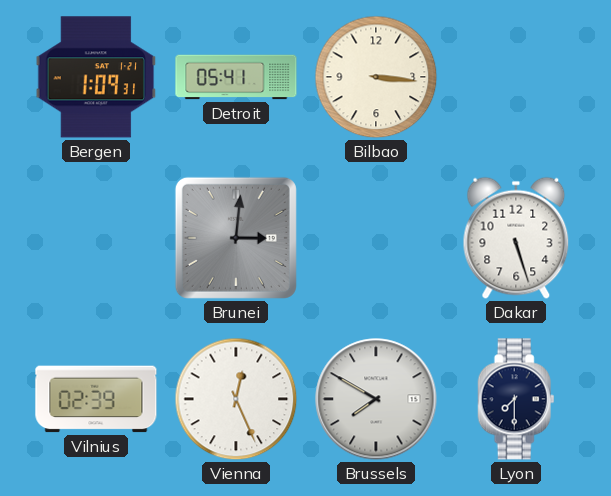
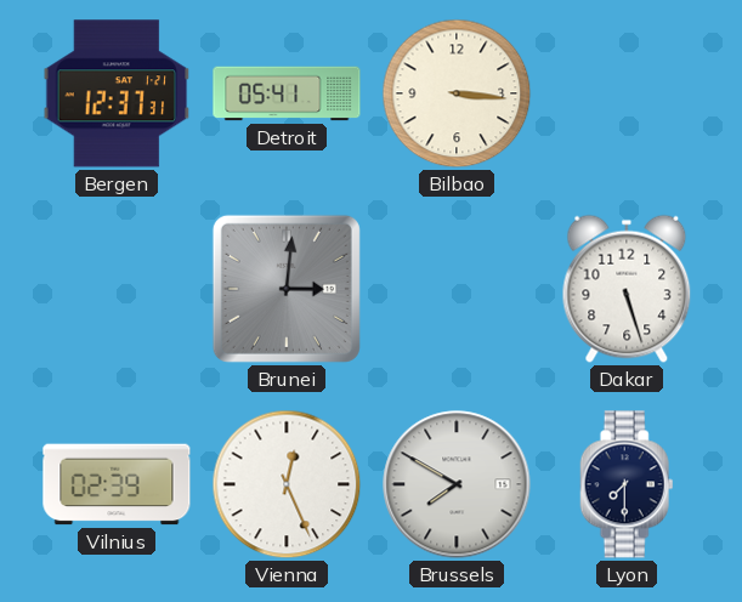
Bergen: 1:09 -> 12:37
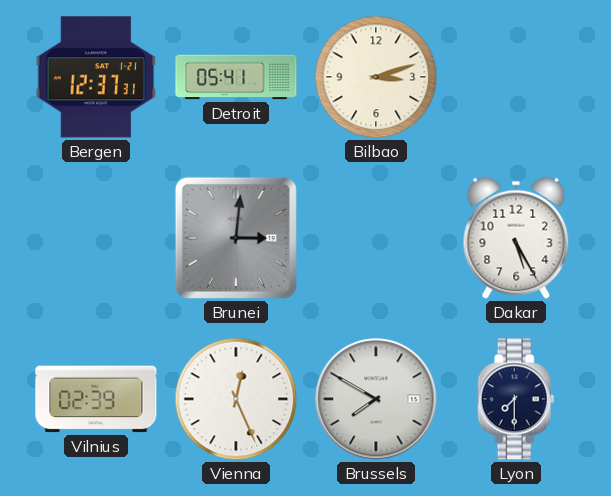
Bilbao: 3:16 -> 3:12
Dakar: 5:27 -> 5:25
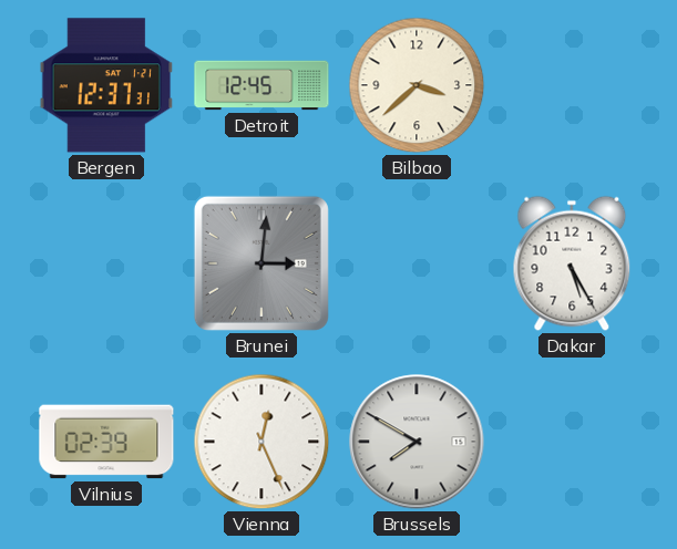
Detroit: 05:41 -> 12:45
Bilbao: 3:12 -> 3:38
Lyon: 7:30 -> none
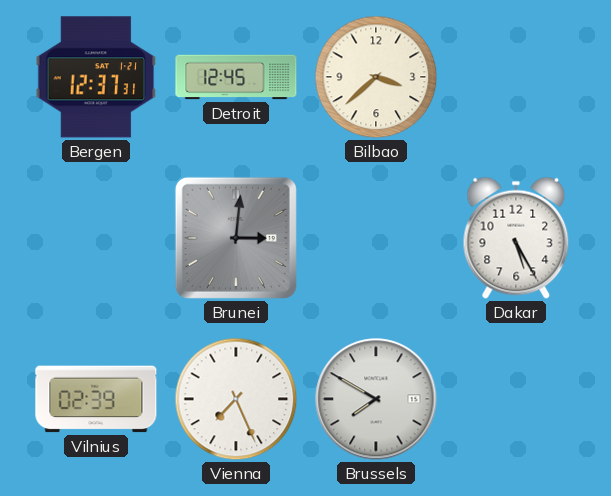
Vienna: 12:26 -> 7:26
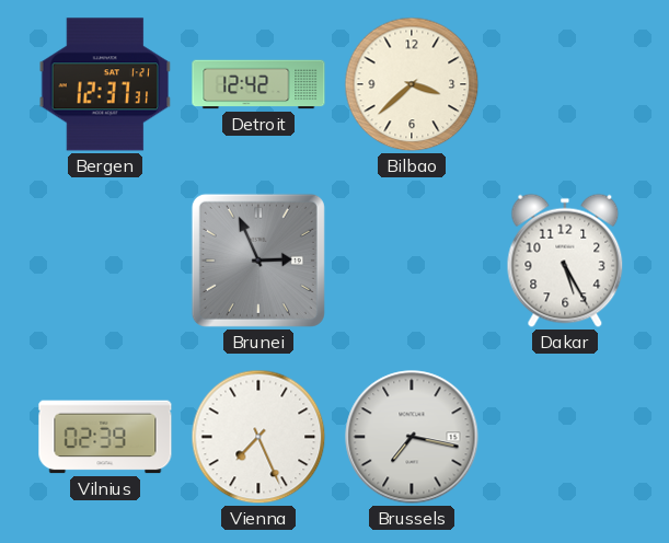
Detroit: 12:45 -> 12:42
Brunei: 3:01 -> 2:56
Brussels: 7:50 -> 7:17
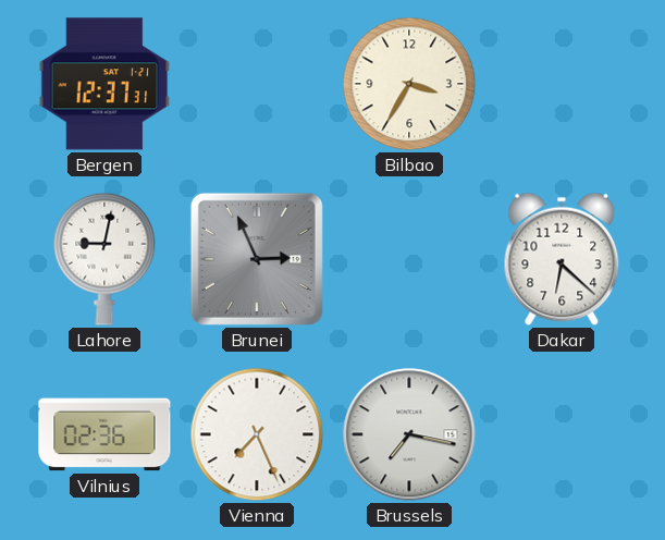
Detroit: 12:42 -> none
Bilbao: 3:38 -> 3:35
Lahore: none -> 9:02
Dakar: 5:25 -> 6:22
Vilnius: 02:39 -> 02:36
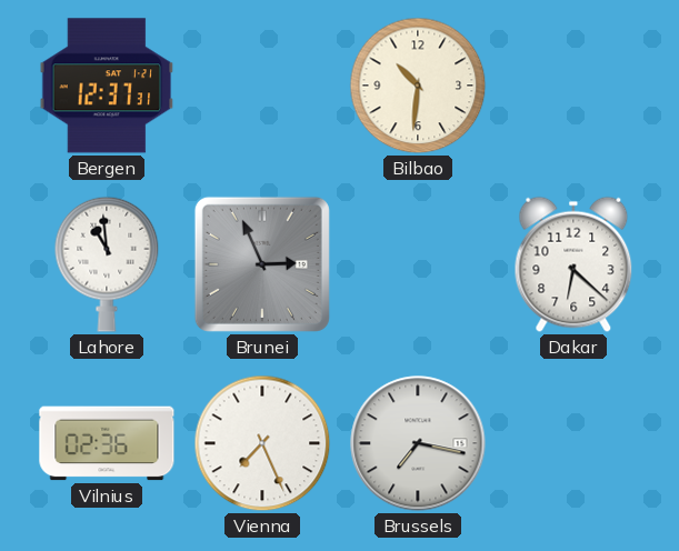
Bilbao: 3:35 -> 10:31
Lahore: 9:02 -> 10:59
